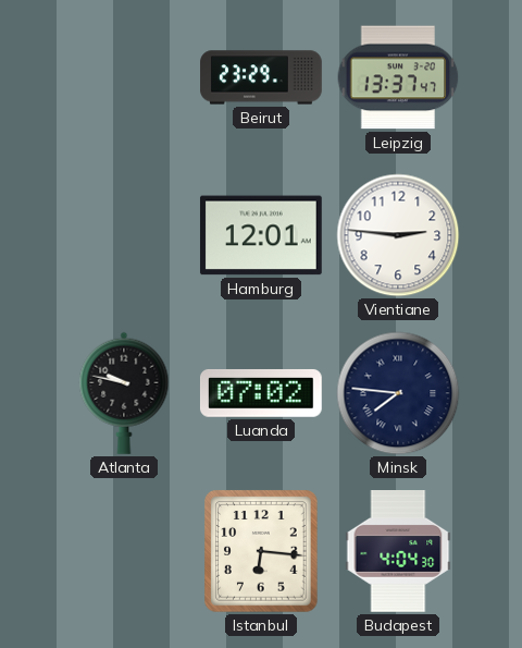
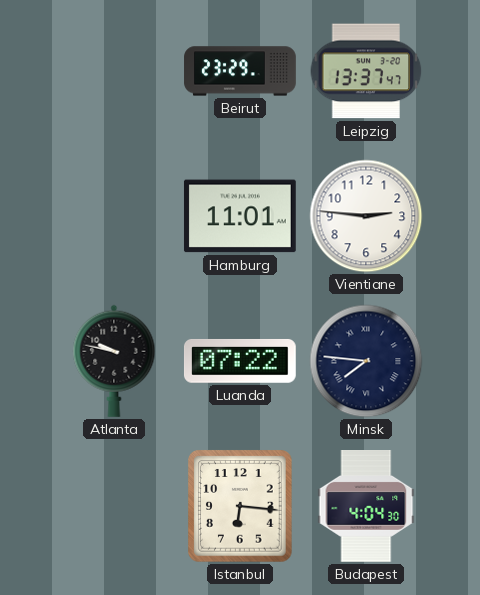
Hamburg: 12:01 -> 11:01
Luanda: 07:02 -> 07:22
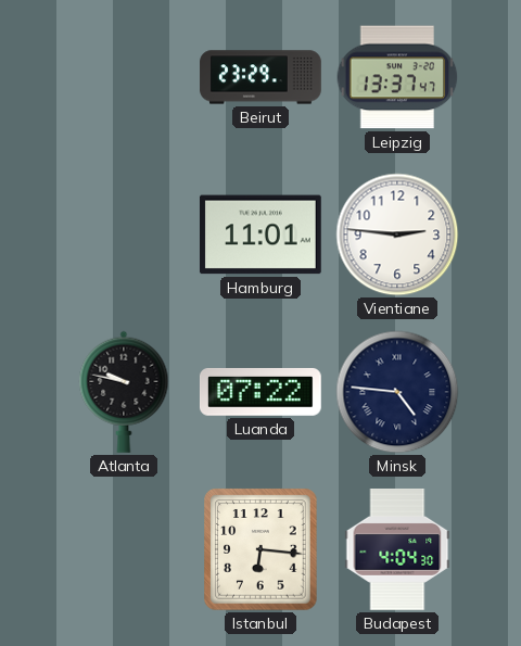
Minsk: 7:46 -> 4:46
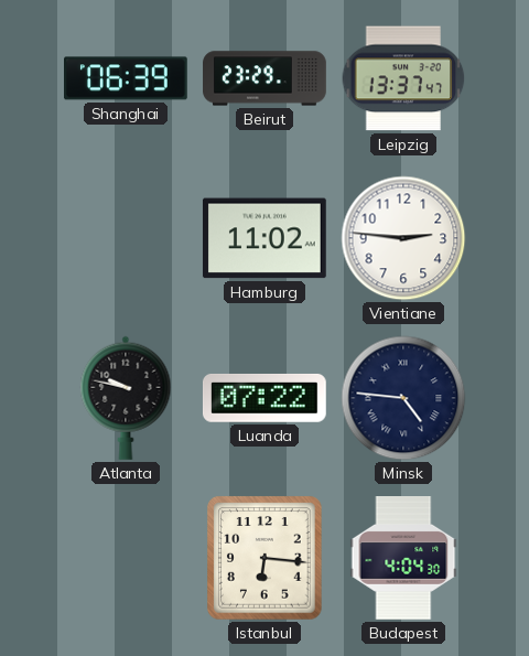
Shanghai: none -> 06:39
Hamburg: 11:01 -> 11:02
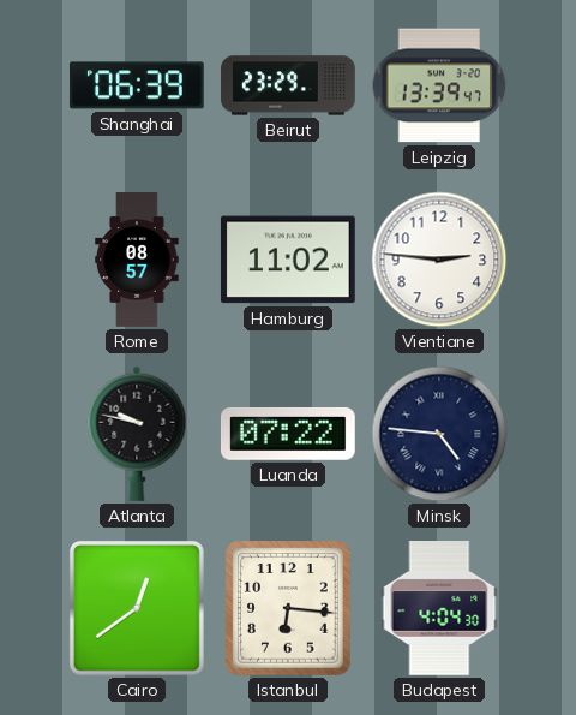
Leipzig: 13:37 -> 13:39
Rome: none -> 08:57
Cairo: none -> 12:39
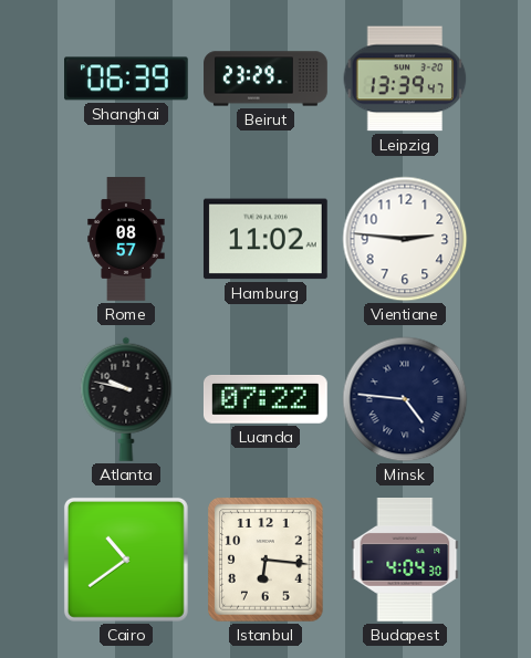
Cairo: 12:39 -> 10:39
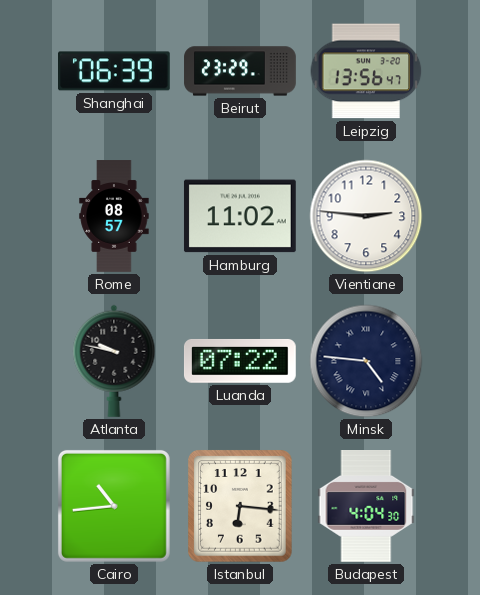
Leipzig: 13:39 -> 13:56
Cairo: 10:39 -> 10:44
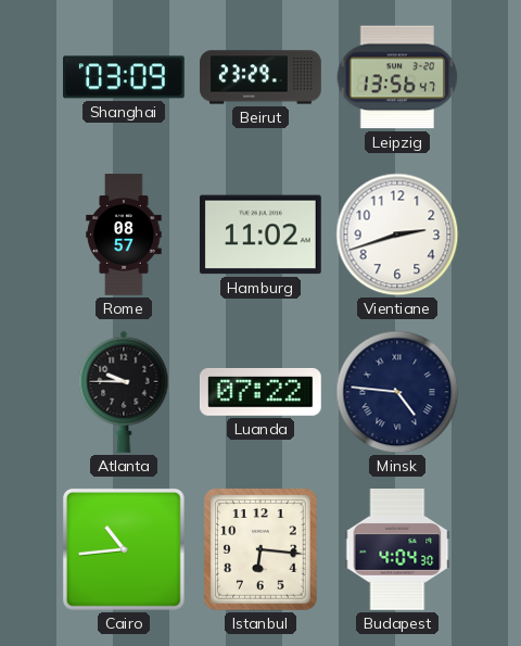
Shanghai: 06:39 -> 03:09
Vientiane: 2:46 -> 2:42
Atlanta: 9:47 -> 9:45
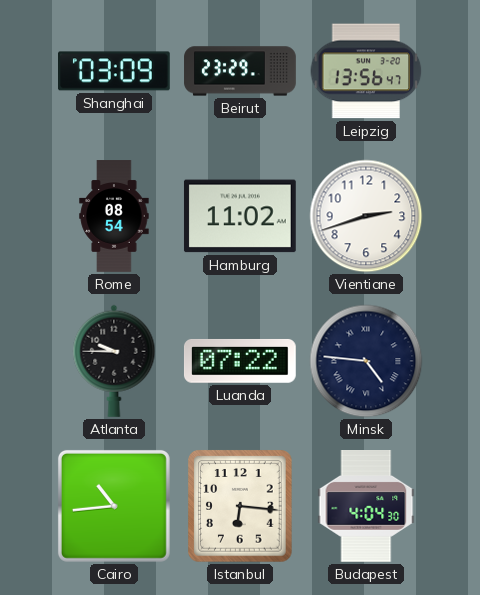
Rome: 08:57 -> 08:54
